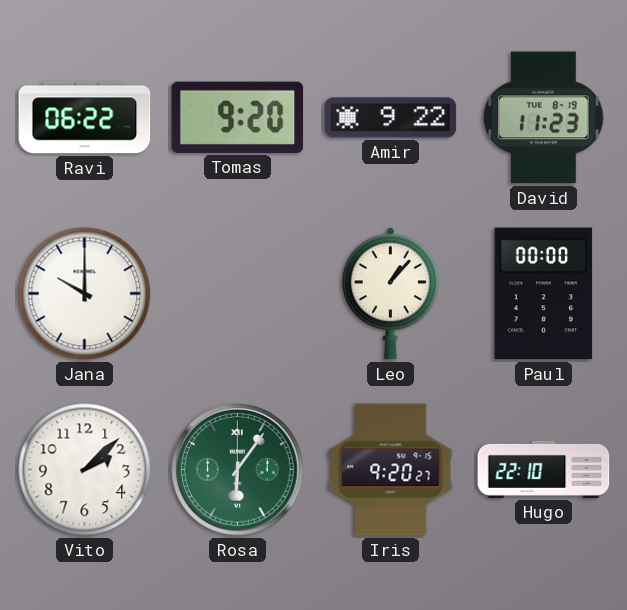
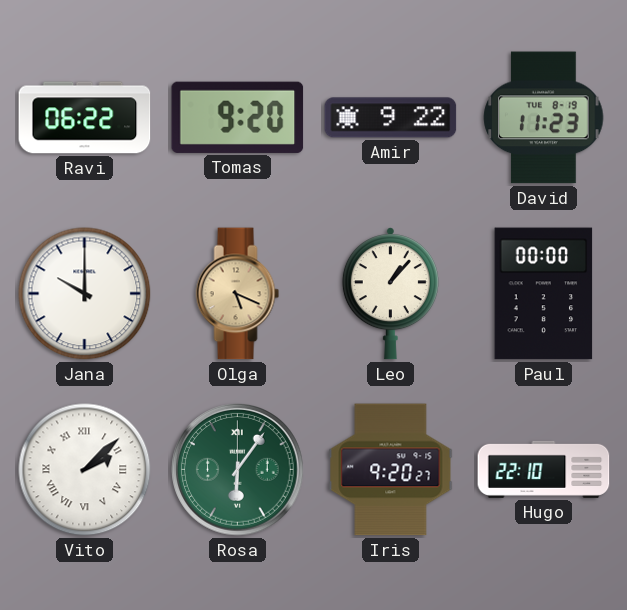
Olga: none -> 5:19
Vito numerals: Arabic -> Roman
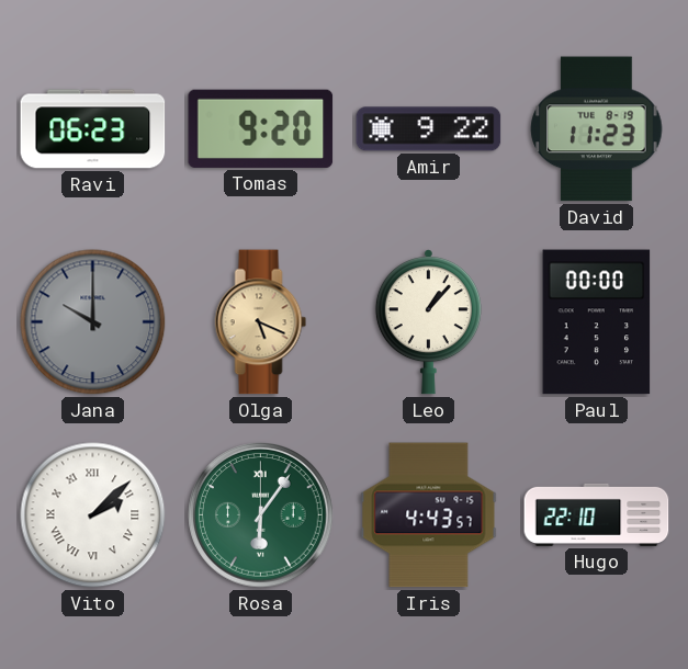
Ravi: 06:22 -> 06:23
Jana dial: white -> grey
Iris: 9:20 -> 4:43
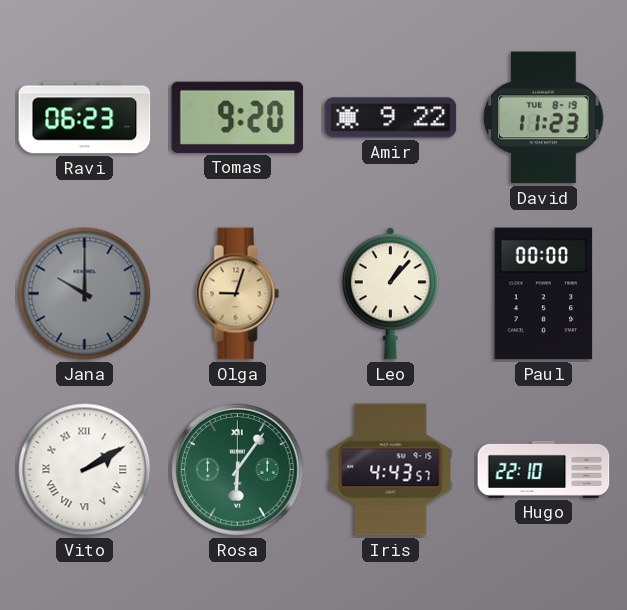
Olga: 5:19 -> 9:03
Vito: 2:08 -> 2:10
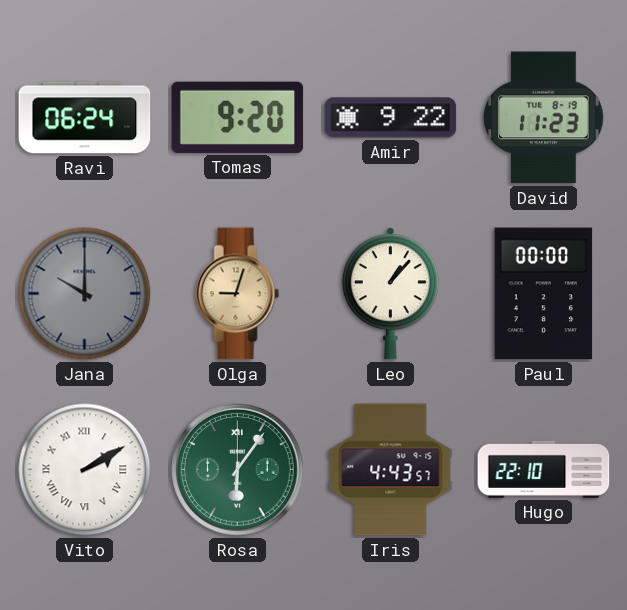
Ravi: 06:23 -> 06:24
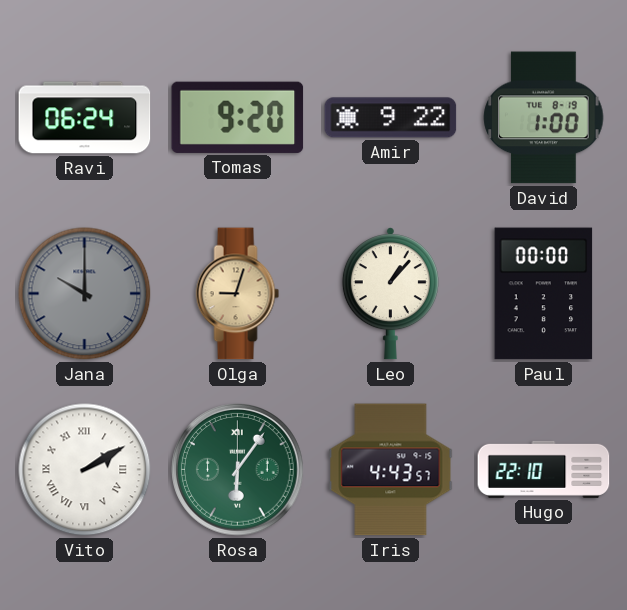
David: 11:23 -> 1:00
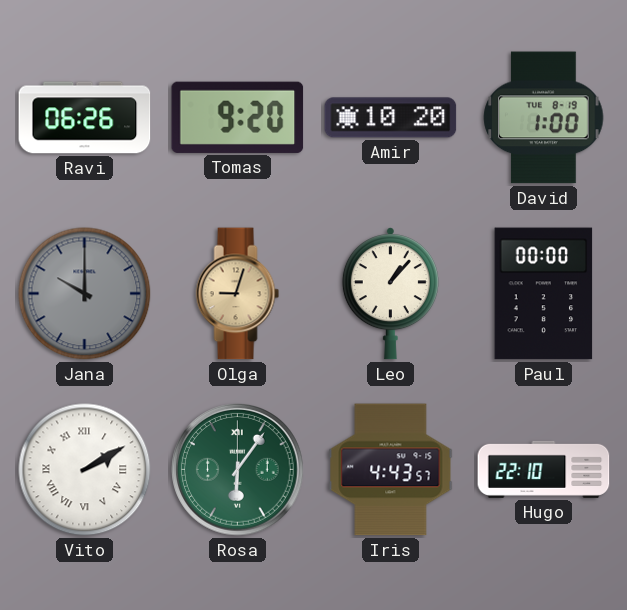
Ravi: 06:24 -> 06:26
Amir: 9:22 -> 10:20
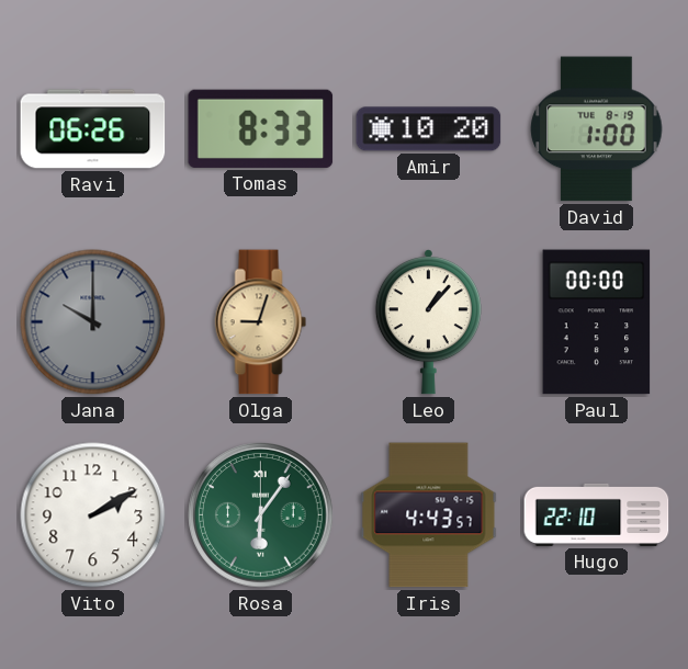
Tomas: 9:20 -> 8:33
Vito numerals: Roman -> Arabic
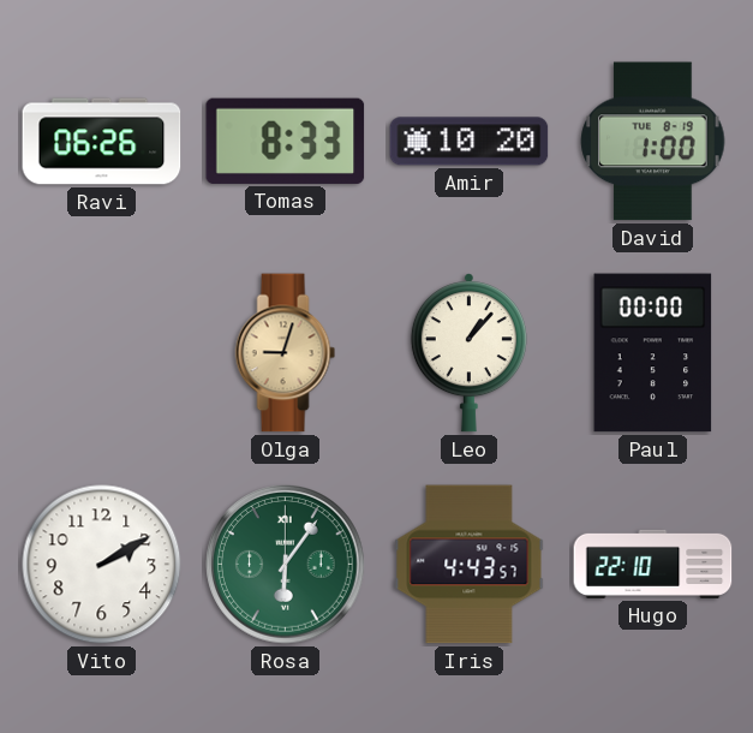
Jana: 10:00 -> none
